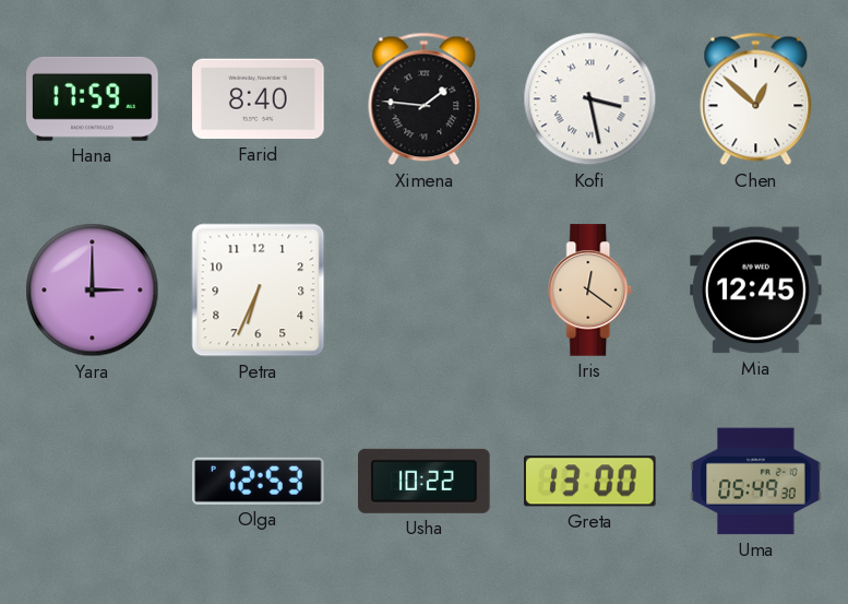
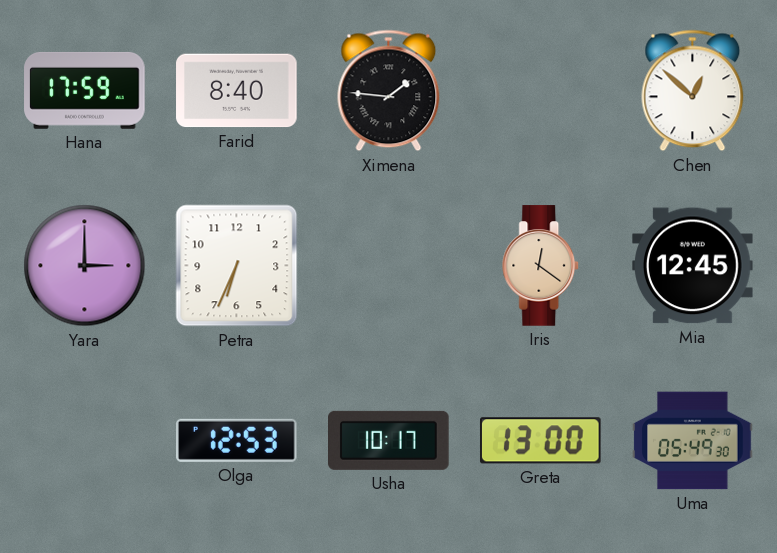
Kofi: 3:28 -> none
Usha: 10:22 -> 10:17
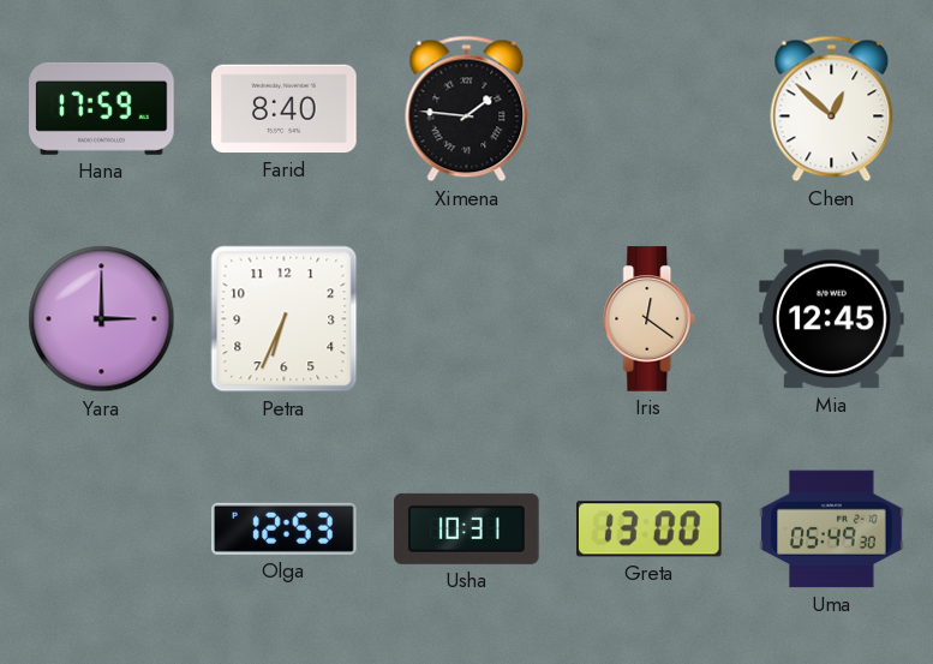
Usha: 10:17 -> 10:31
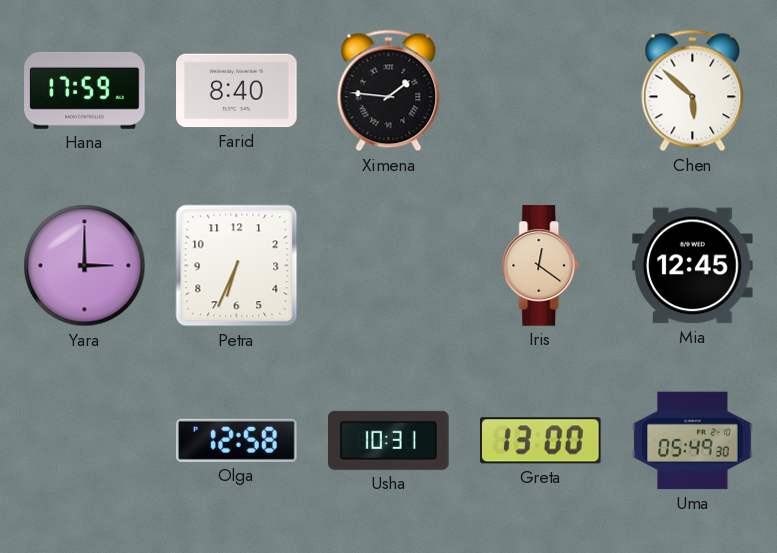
Chen: 12:52 -> 5:52
Olga: 12:53 -> 12:58
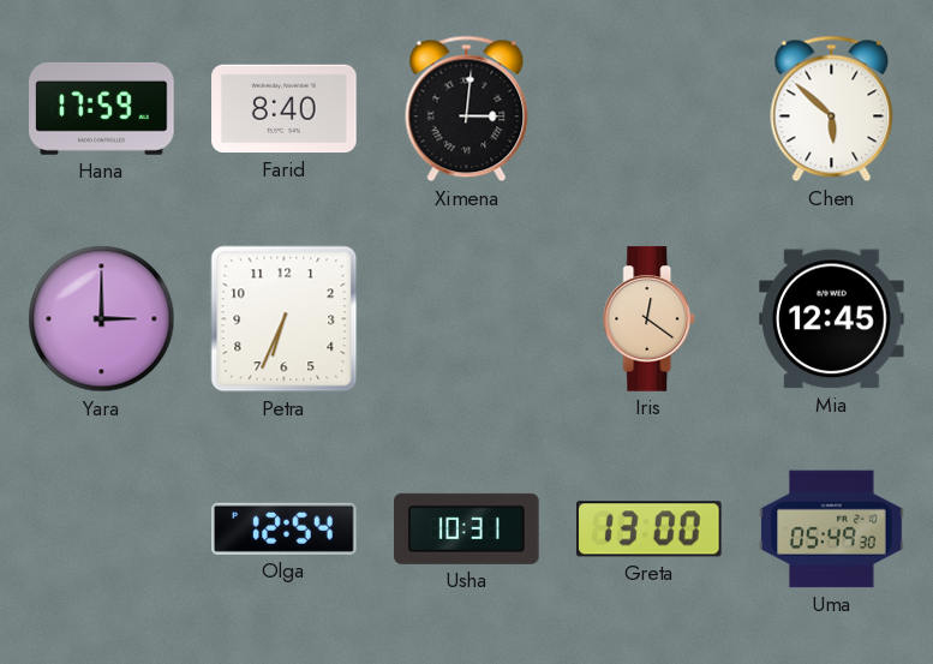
Ximena: 1:46 -> 3:01
Olga: 12:58 -> 12:54
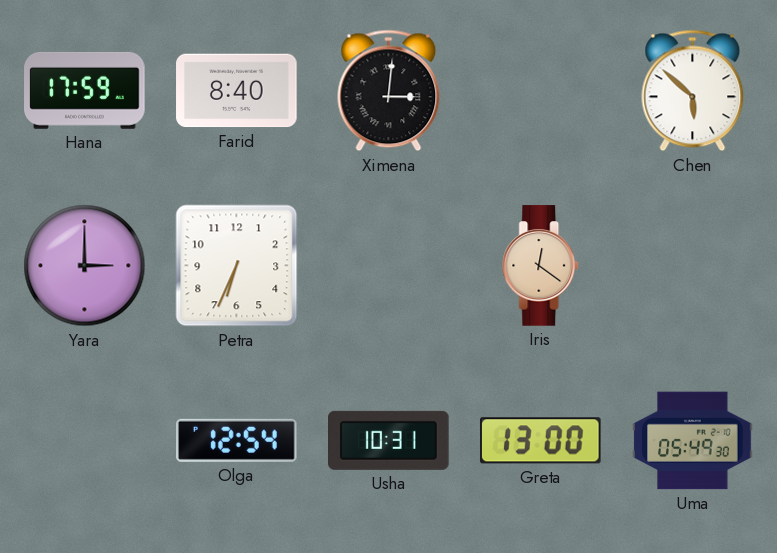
Mia: 12:45 -> none
